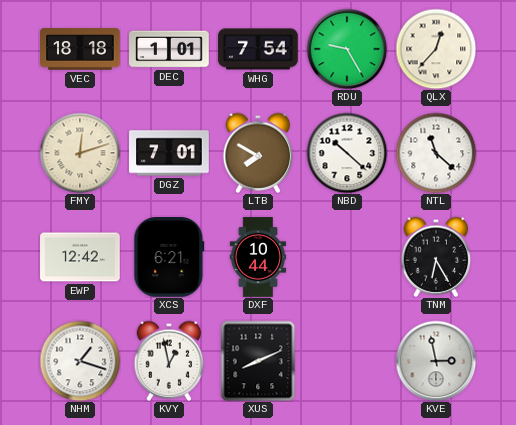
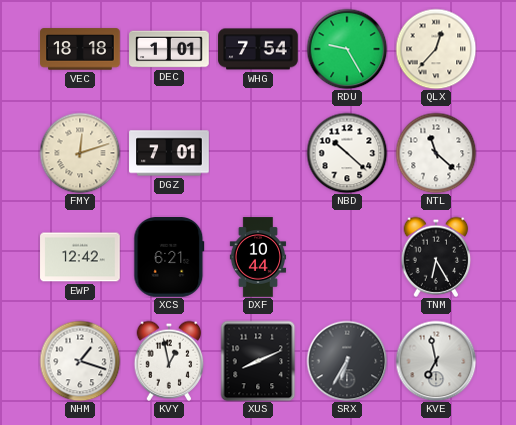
LTB: 7:50 -> none
SRX: none -> 6:35
KVE: 2:58 -> 6:58
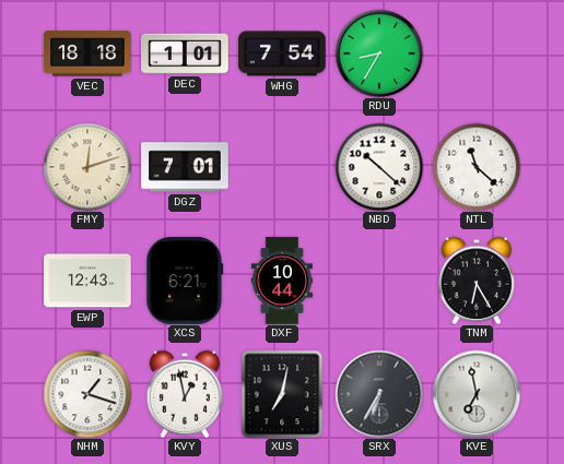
RDU: 9:25 -> 8:35
QLX: 12:37 -> none
EWP: 12:42 -> 12:43
XUS: 8:11 -> 7:02
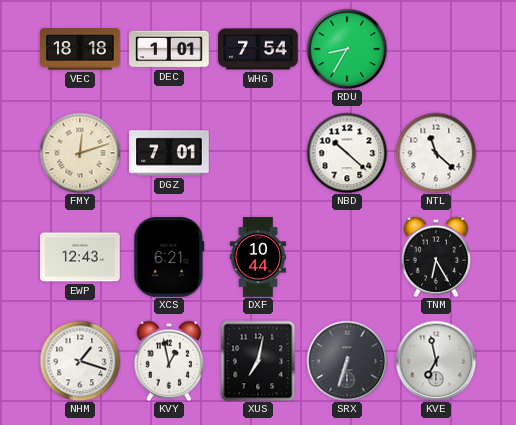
SRX: 6:35 -> 6:33
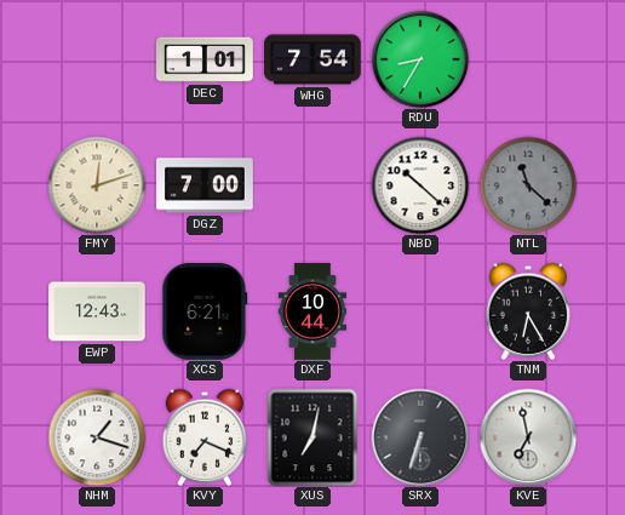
VEC: 18:18 -> none
DGZ: 7:01 -> 7:00
NTL dial: white -> grey
KVY: 12:58 -> 7:19
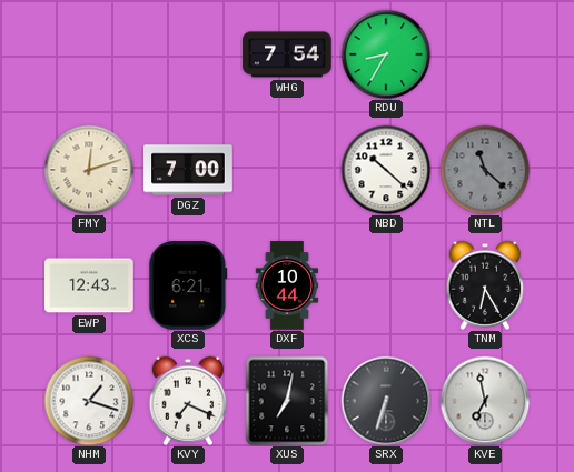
DEC: 1:01 -> none
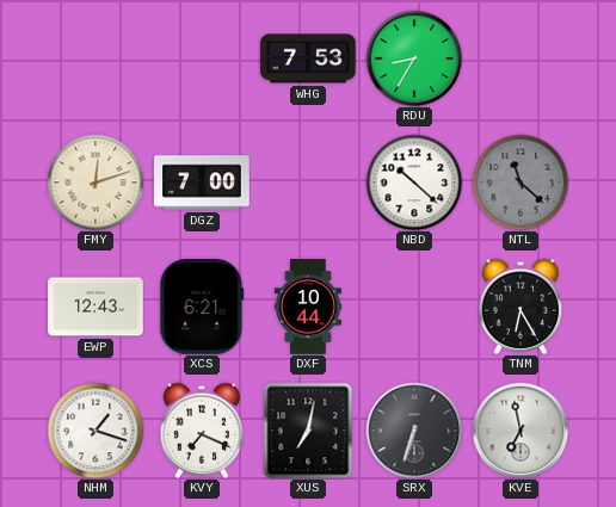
WHG: 7:54 -> 7:53
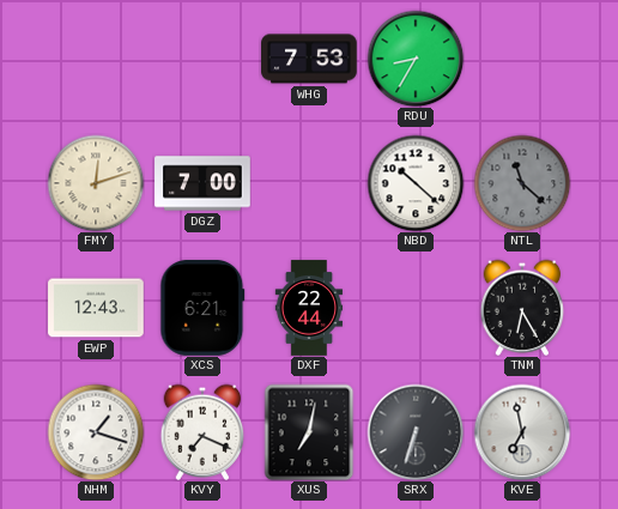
DXF: 10:44 -> 22:44
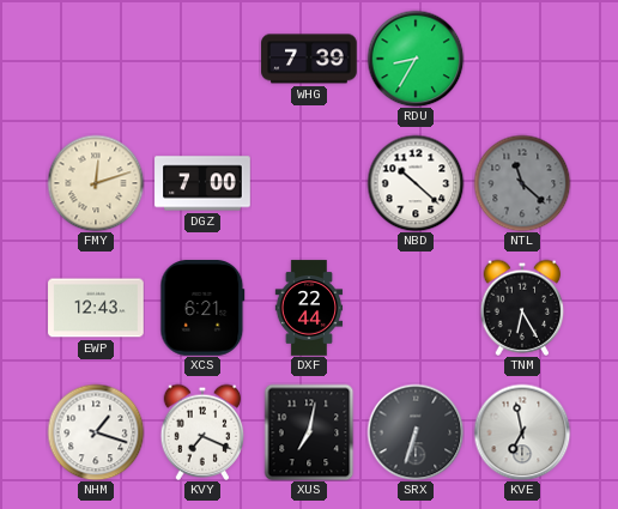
WHG: 7:53 -> 7:39
